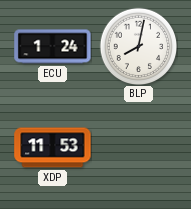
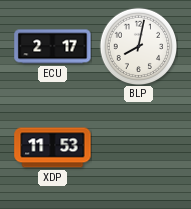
ECU: 1:24 -> 2:17
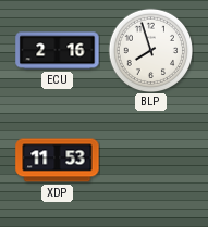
ECU: 2:17 -> 2:16
BLP: 8:02 -> 7:57
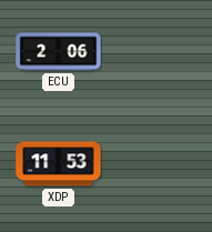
ECU: 2:16 -> 2:06
BLP: 7:57 -> none
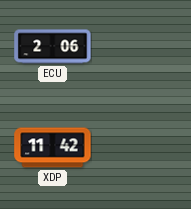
XDP: 11:53 -> 11:42
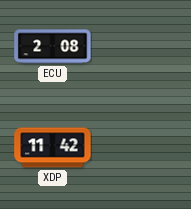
ECU: 2:06 -> 2:08
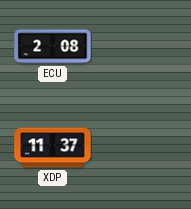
XDP: 11:42 -> 11:37
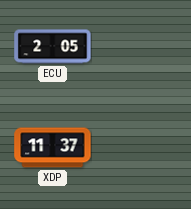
ECU: 2:08 -> 2:05
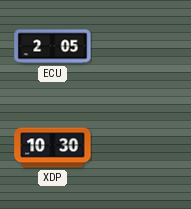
XDP: 11:37 -> 10:30
